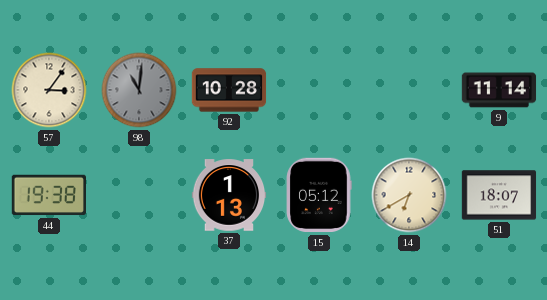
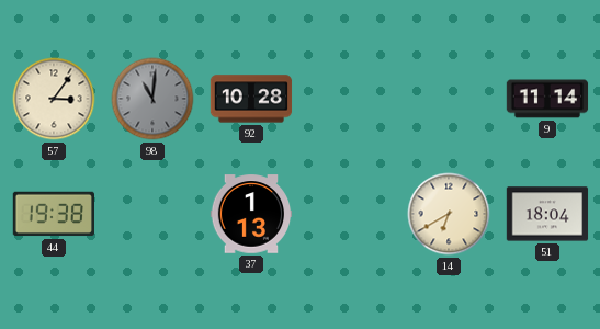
15: 05:12 -> none
51: 18:07 -> 18:04
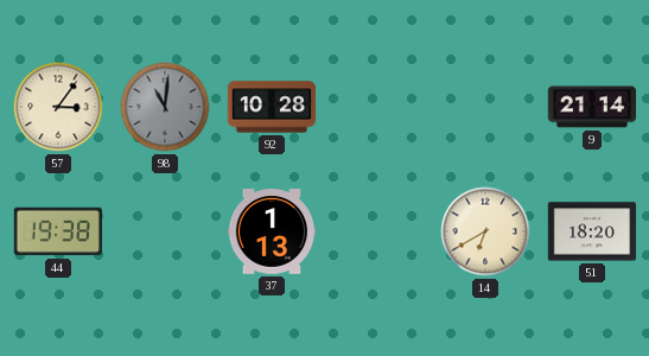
9: 11:14 -> 21:14
51: 18:04 -> 18:20
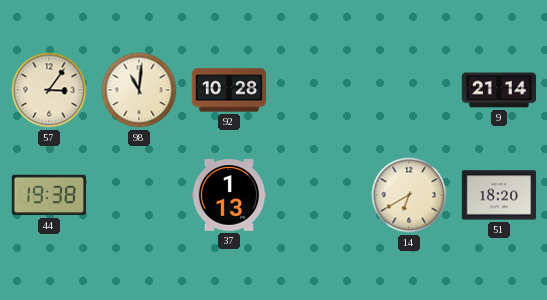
98 dial: grey -> cream
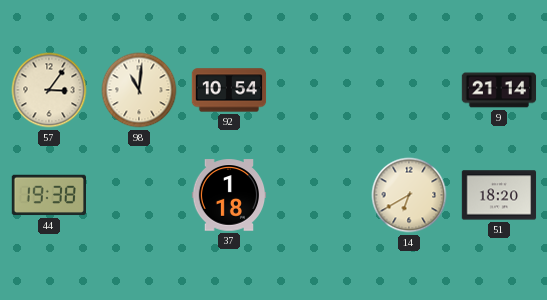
92: 10:28 -> 10:54
37: 1:13 -> 1:18
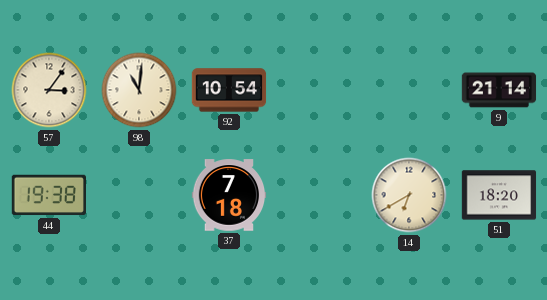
37: 1:18 -> 7:18
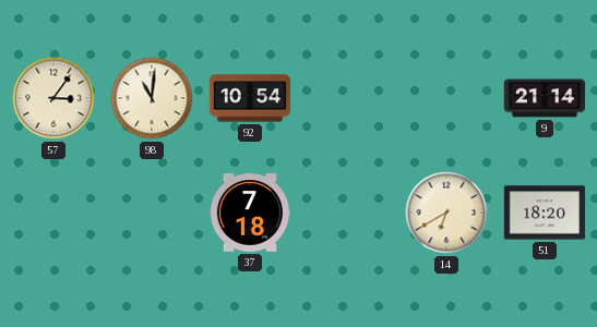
44: 19:38 -> none
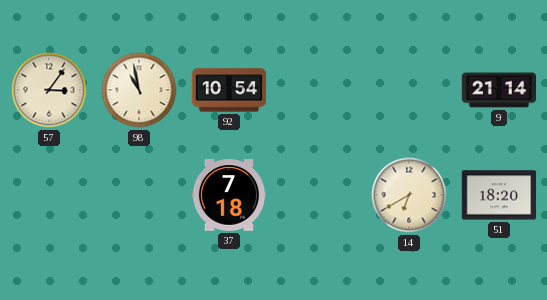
98: 11:01 -> 10:58
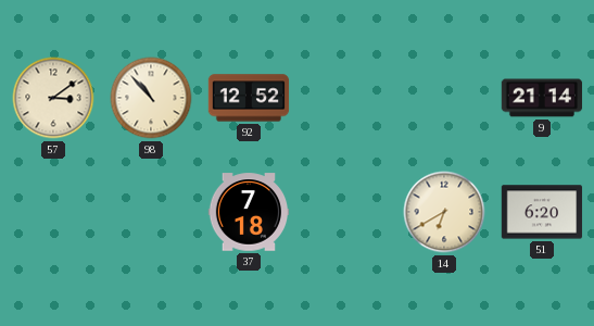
57: 3:06 -> 3:09
98: 10:58 -> 10:53
92: 10:54 -> 12:52
51: 18:20 -> 6:20
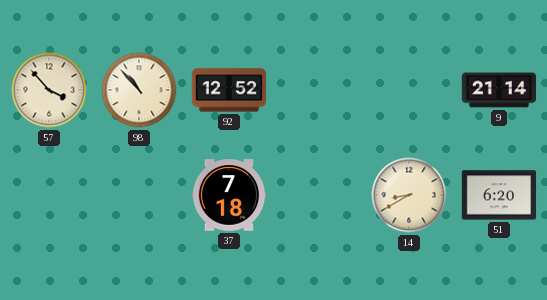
57: 3:09 -> 3:53
14: 6:40 -> 8:40
